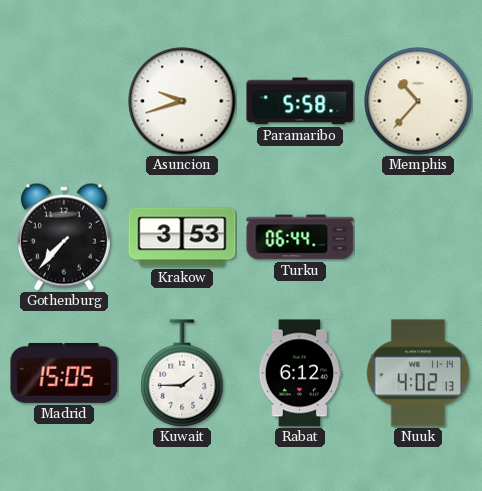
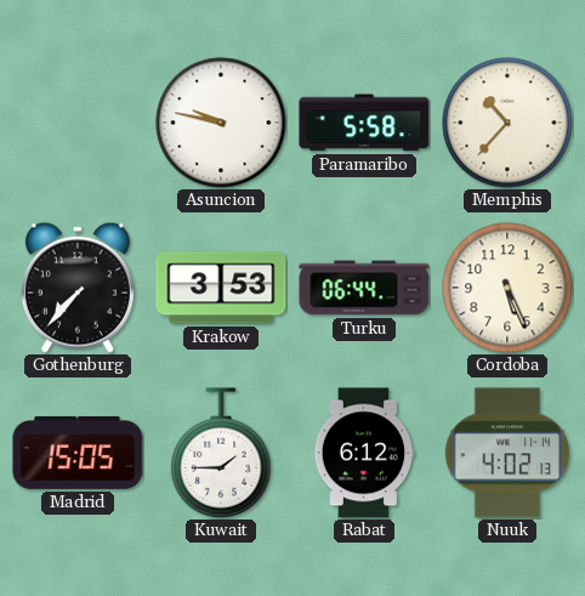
Asuncion: 9:42 -> 9:47
Cordoba: none -> 5:26
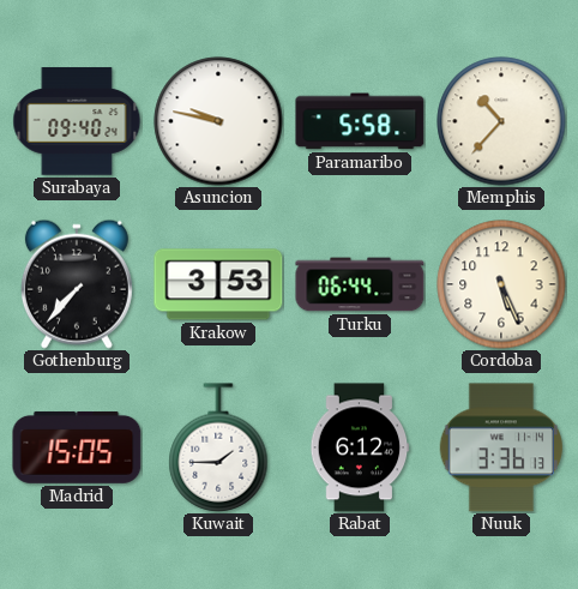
Surabaya: none -> 09:40
Nuuk: 4:02 -> 3:36
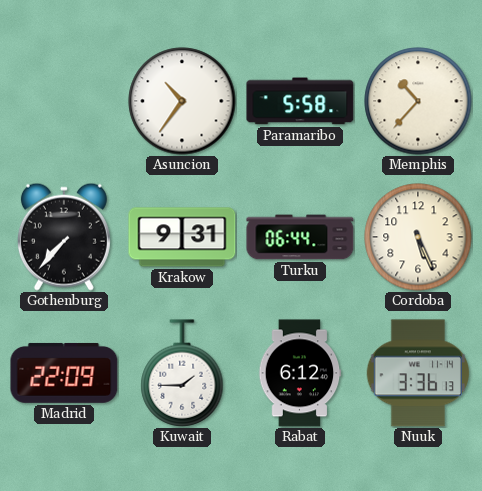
Surabaya: 09:40 -> none
Asuncion: 9:47 -> 10:36
Krakow: 3:53 -> 9:31
Madrid: 15:05 -> 22:09
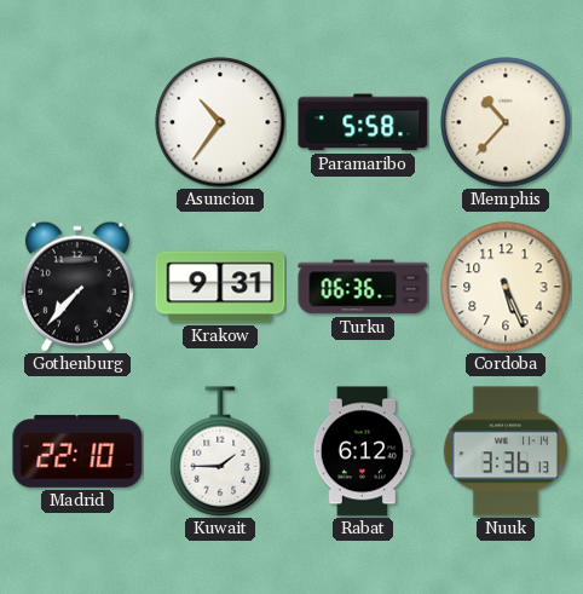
Turku: 06:44 -> 06:36
Madrid: 22:09 -> 22:10
